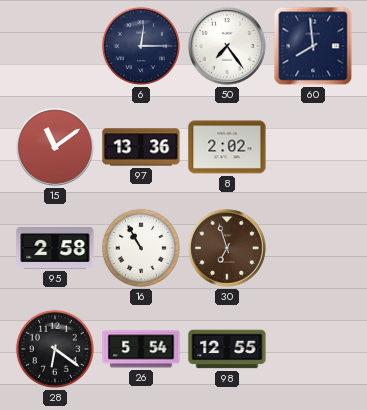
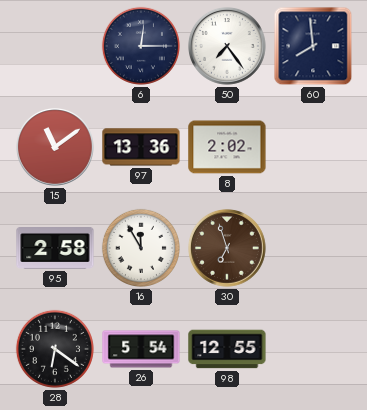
16: 10:55 -> 11:55
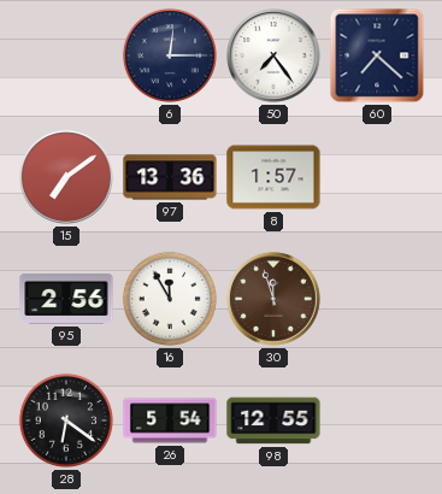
60: 7:59 -> 7:22
15: 11:09 -> 7:09
8: 2:02 -> 1:57
95: 2:58 -> 2:56
30: 6:57 -> 11:57
